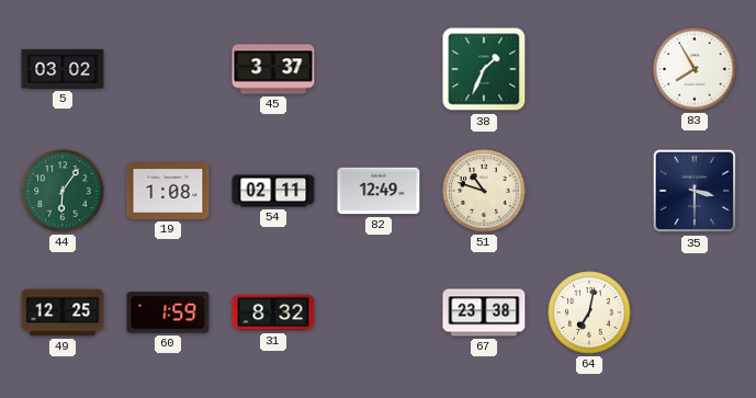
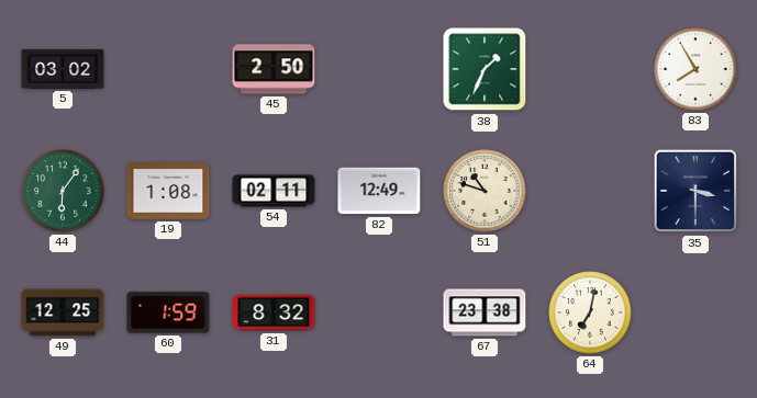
45: 3:37 -> 2:50
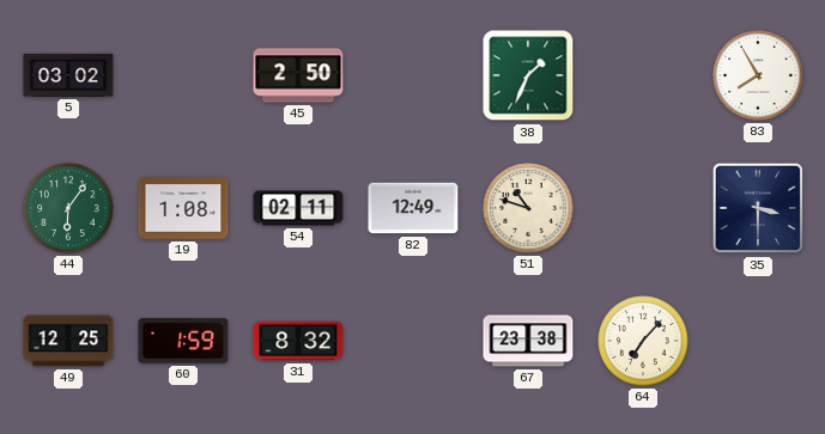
64: 7:02 -> 7:07
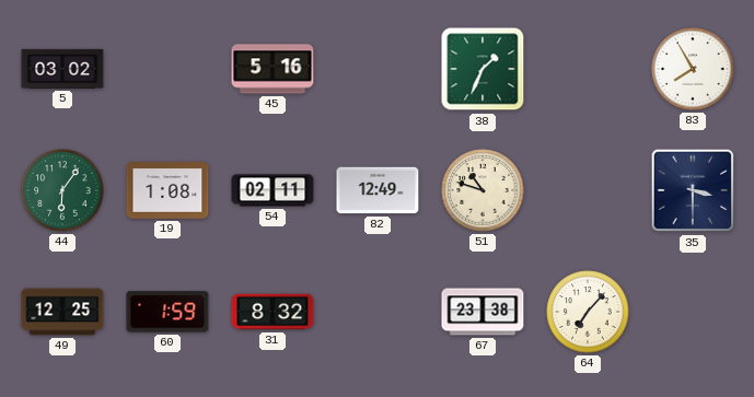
45: 2:50 -> 5:16
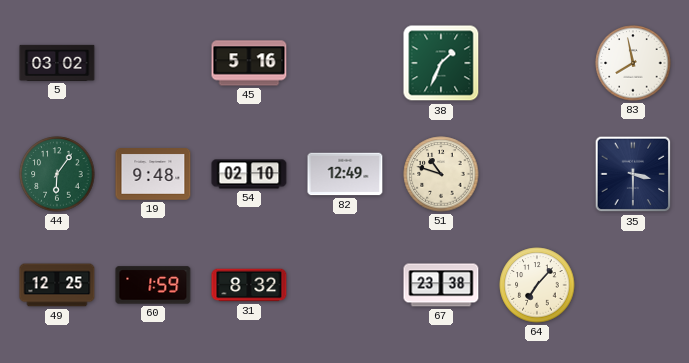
83: 7:55 -> 7:58
19: 1:08 -> 9:48
54: 02:11 -> 02:10
